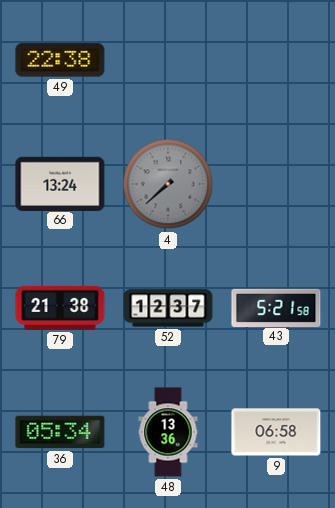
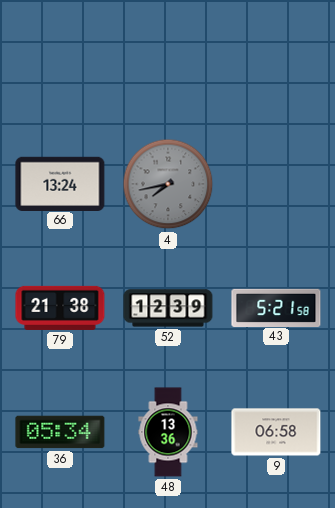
49: 22:38 -> none
4: 7:38 -> 7:43
52: 12:37 -> 12:39
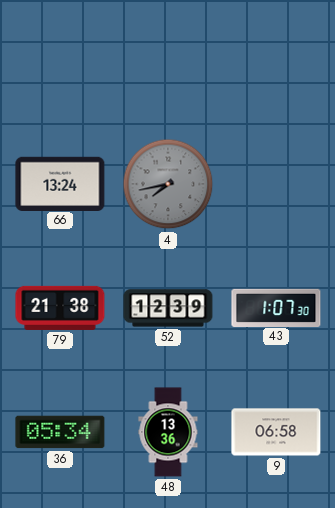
43: 5:21 -> 1:07
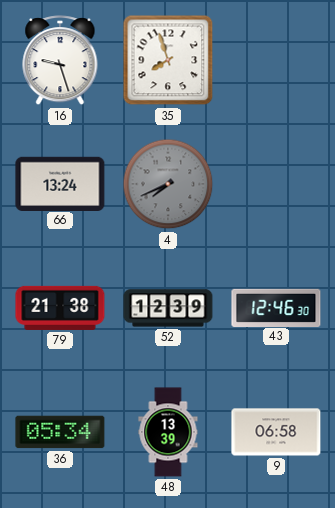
16: none -> 9:27
35: none -> 7:57
4: 7:43 -> 7:41
43: 1:07 -> 12:46
48: 13:36 -> 13:39
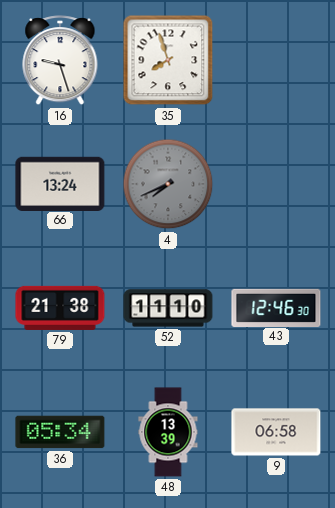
52: 12:39 -> 11:10
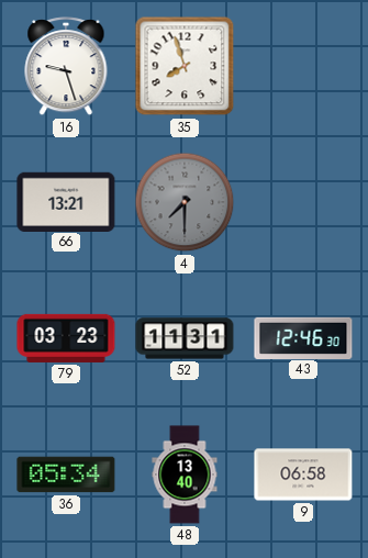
66: 13:24 -> 13:21
4: 7:41 -> 7:30
79: 21:38 -> 03:23
52: 11:10 -> 11:31
48: 13:39 -> 13:40
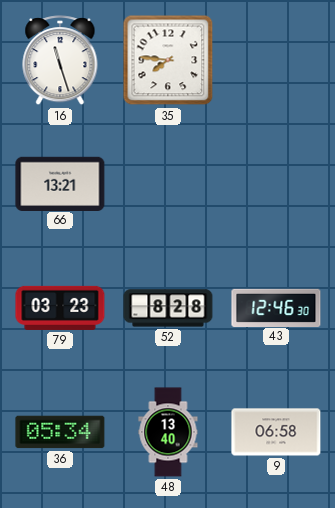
16: 9:27 -> 11:27
35: 7:57 -> 7:46
4: 7:30 -> none
52: 11:31 -> 8:28
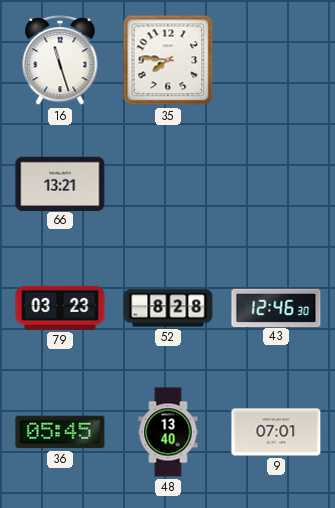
36: 05:34 -> 05:45
9: 06:58 -> 07:01
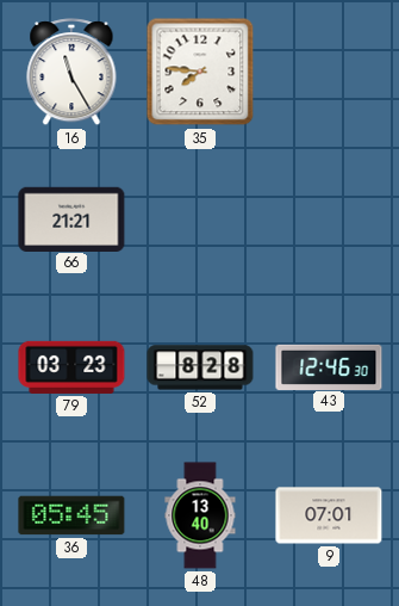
16: 11:27 -> 11:25
66: 13:21 -> 21:21
